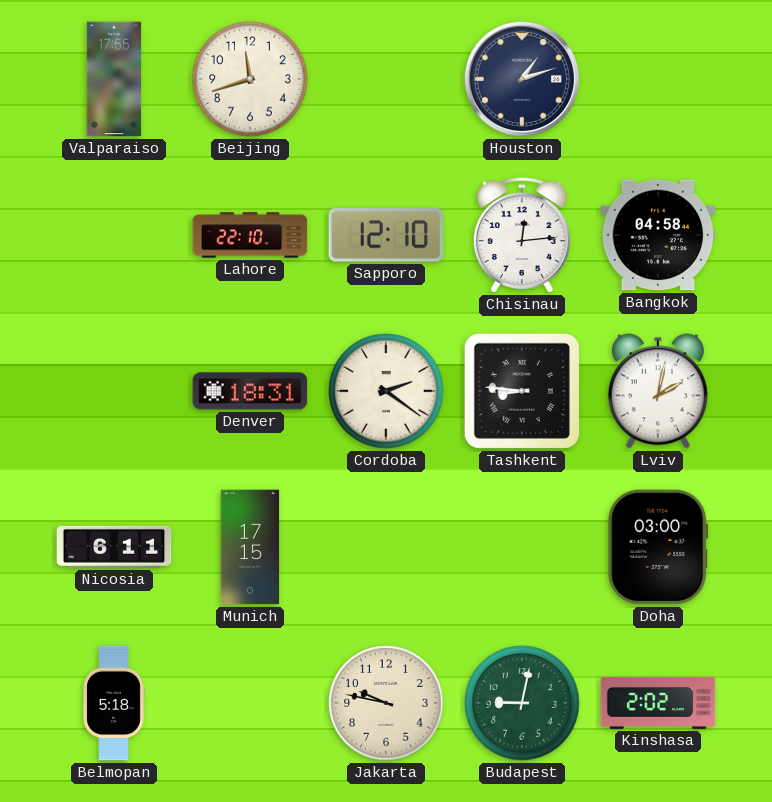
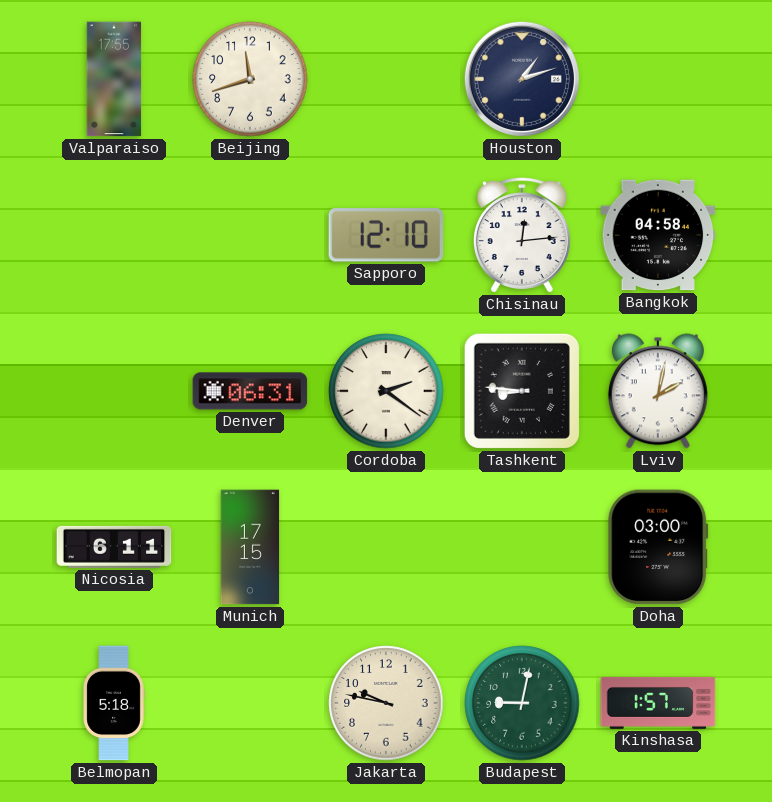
Lahore: 22:10 -> none
Denver: 18:31 -> 06:31
Kinshasa: 2:02 -> 1:57
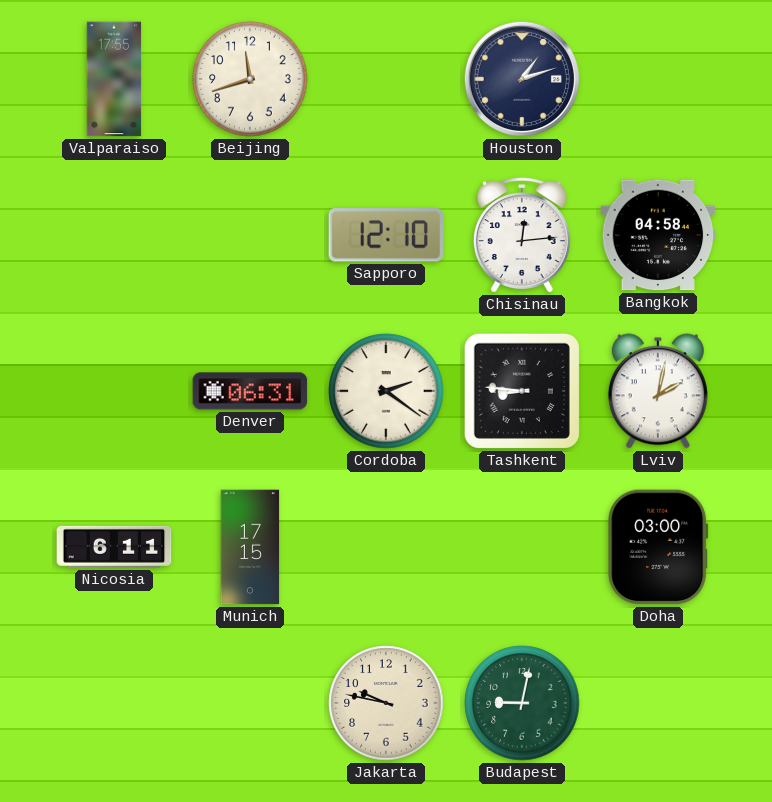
Belmopan: 5:18 -> none
Kinshasa: 1:57 -> none
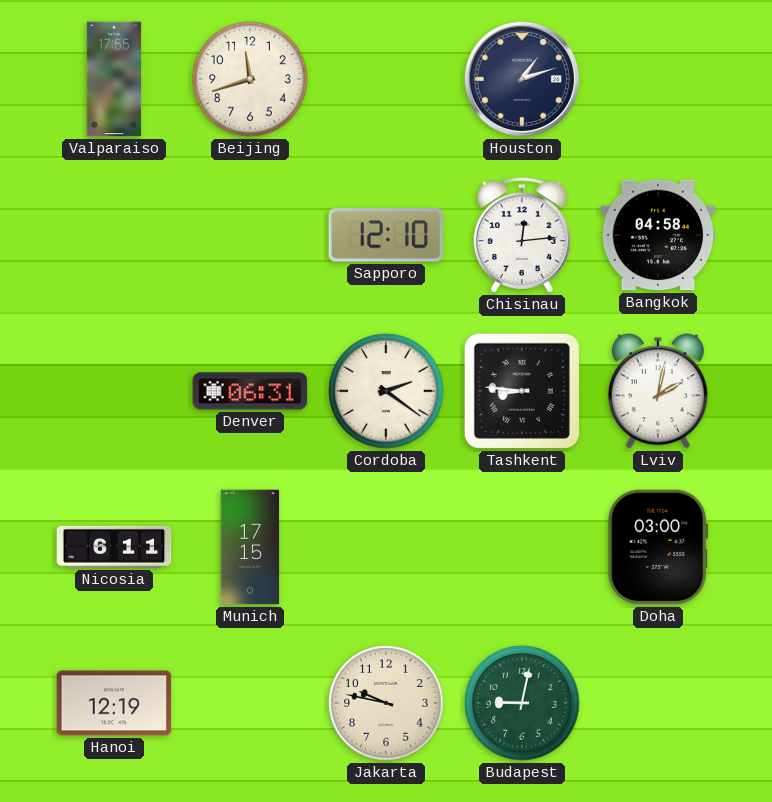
Hanoi: none -> 12:19
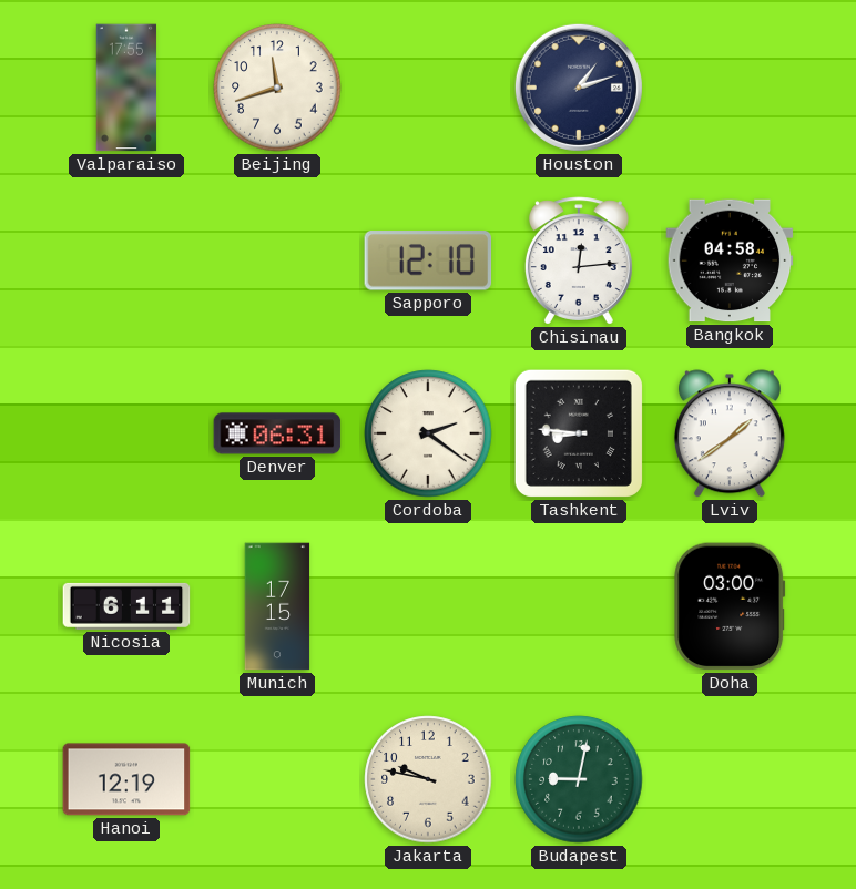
Lviv: 2:02 -> 1:39
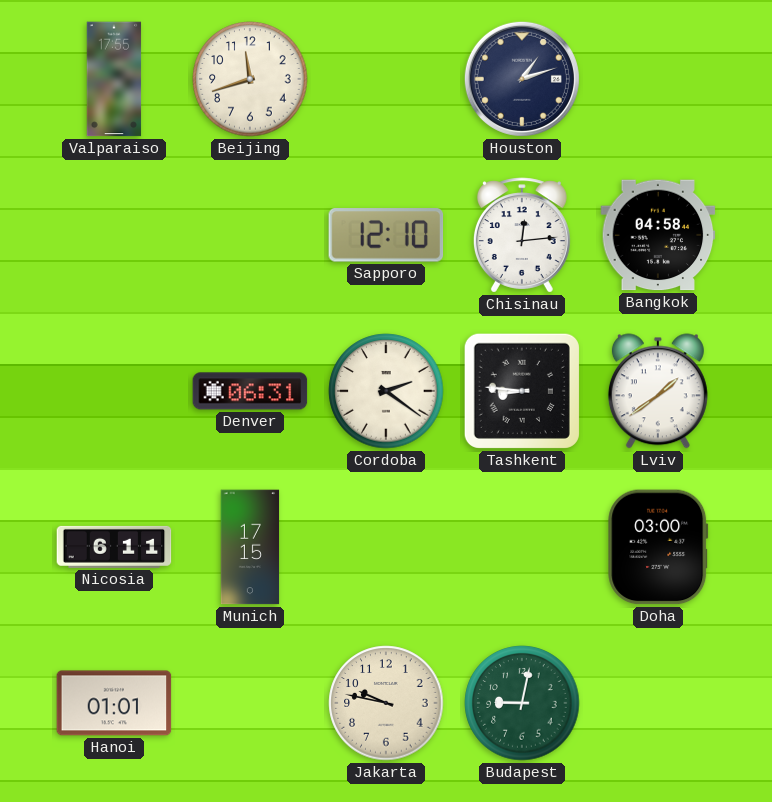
Hanoi: 12:19 -> 01:01
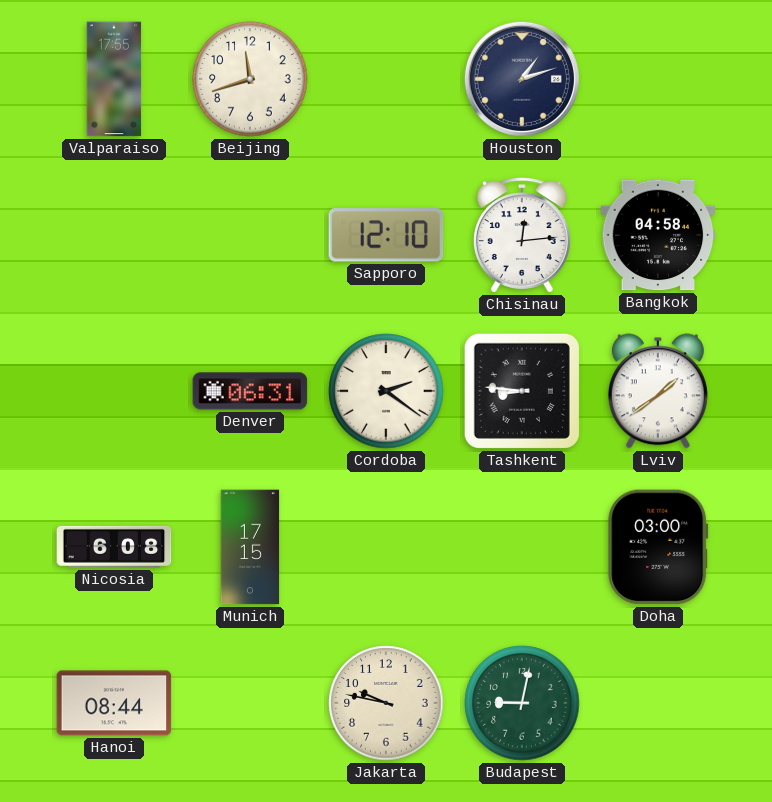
Nicosia: 6:11 -> 6:08
Hanoi: 01:01 -> 08:44
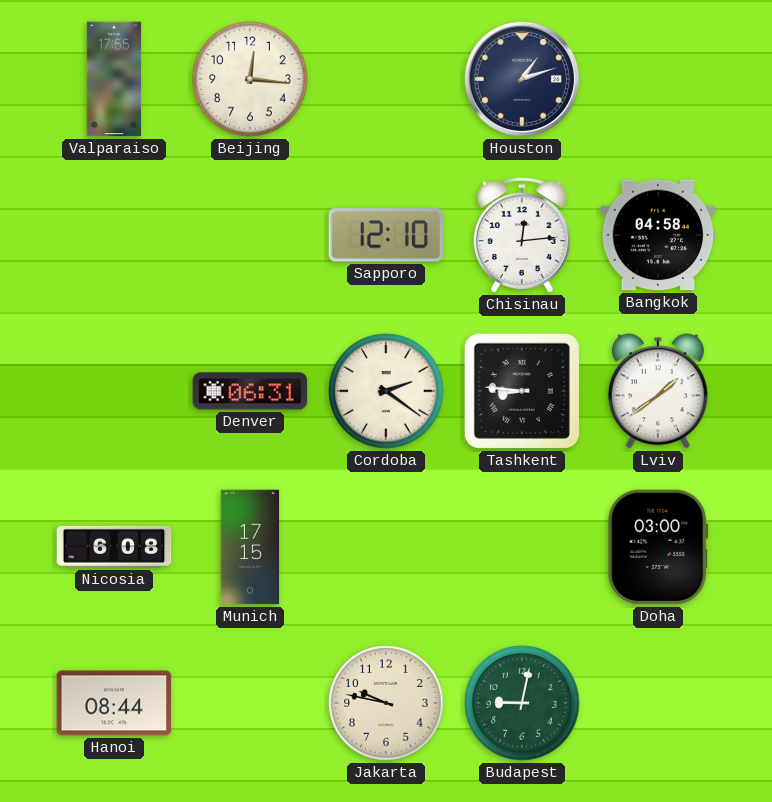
Beijing: 11:42 -> 12:16
